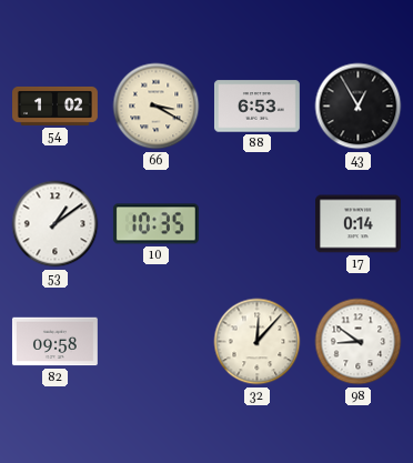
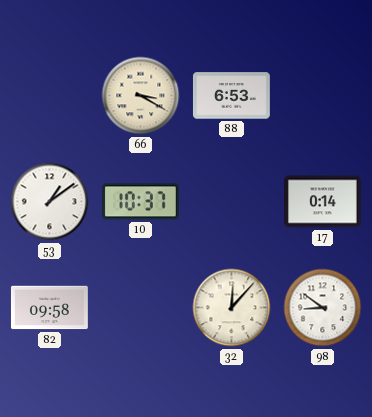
54: 1:02 -> none
43: 12:55 -> none
10: 10:35 -> 10:37
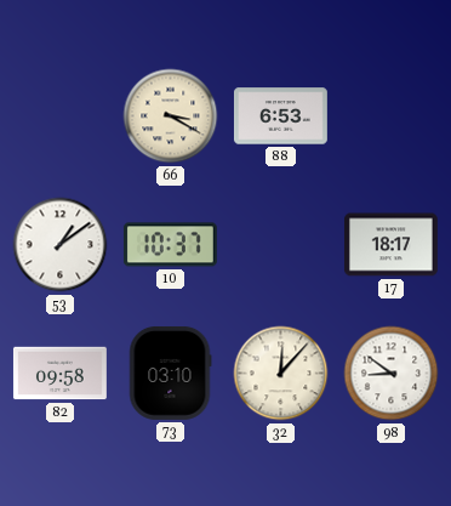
17: 0:14 -> 18:17
73: none -> 03:10
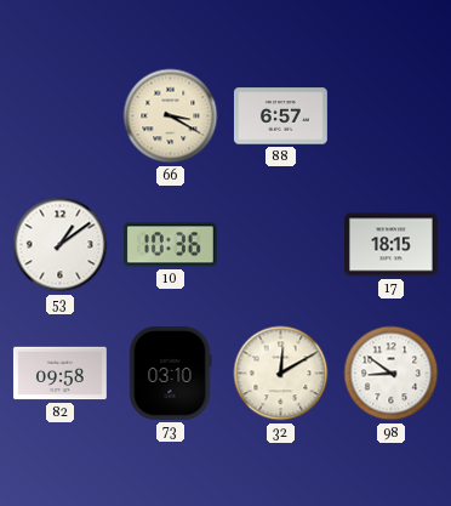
88: 6:53 -> 6:57
10: 10:37 -> 10:36
17: 18:17 -> 18:15
32: 12:07 -> 12:10
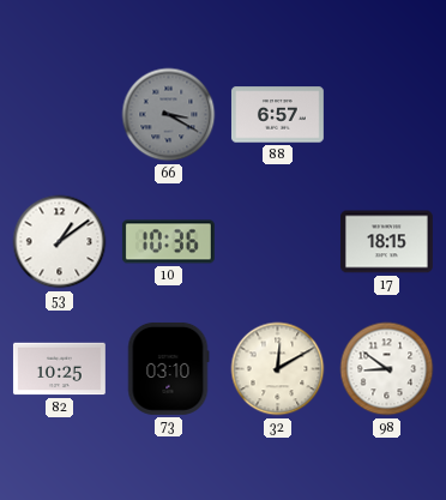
66 dial: cream -> grey
82: 09:58 -> 10:25
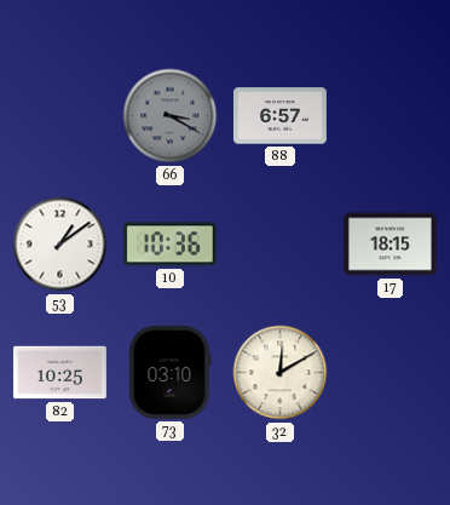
98: 8:51 -> none
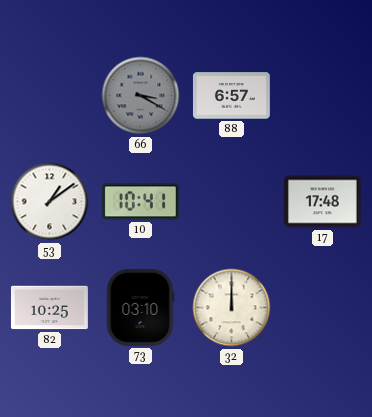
10: 10:36 -> 10:41
17: 18:15 -> 17:48
32: 12:10 -> 12:00
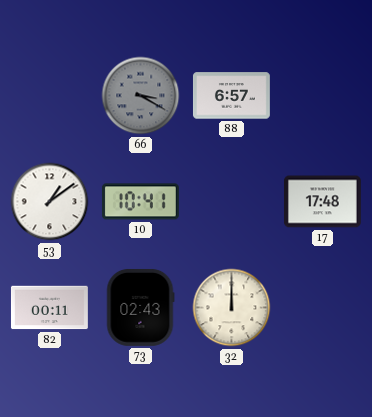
82: 10:25 -> 00:11
73: 03:10 -> 02:43
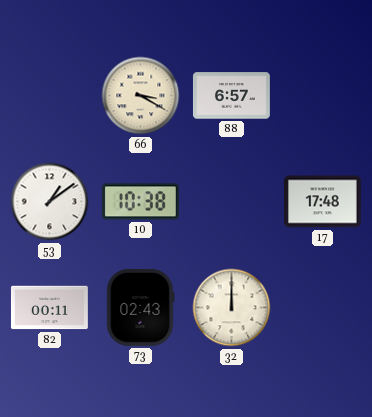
66 dial: grey -> cream
10: 10:41 -> 10:38
